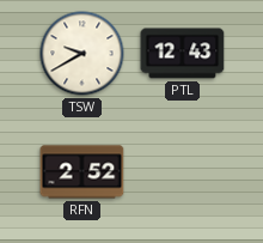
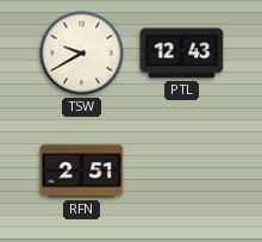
RFN: 2:52 -> 2:51
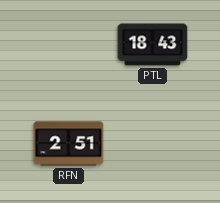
TSW: 9:40 -> none
PTL: 12:43 -> 18:43
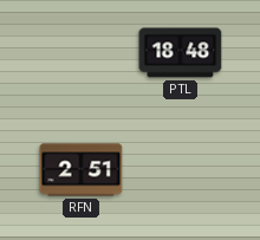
PTL: 18:43 -> 18:48
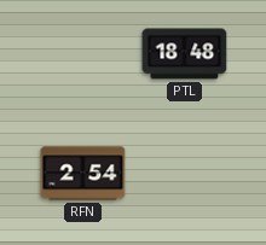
RFN: 2:51 -> 2:54
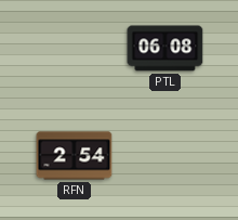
PTL: 18:48 -> 06:08
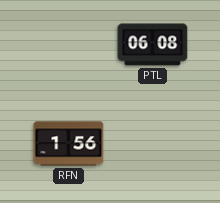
RFN: 2:54 -> 1:56
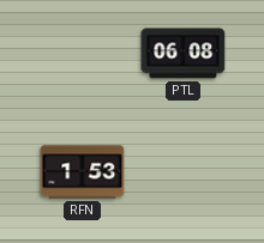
RFN: 1:56 -> 1:53
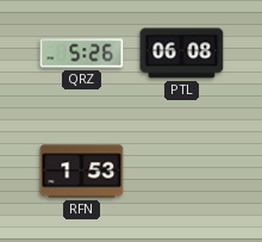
QRZ: none -> 5:26
